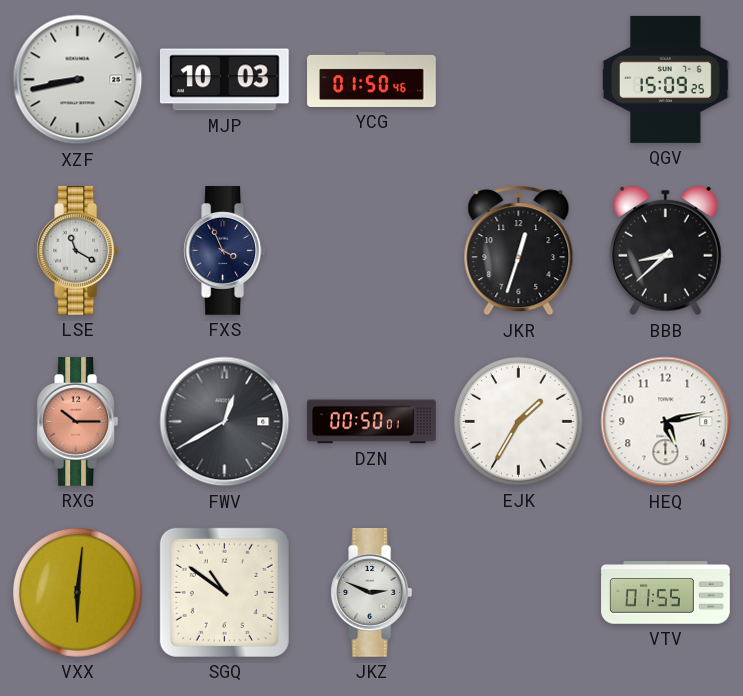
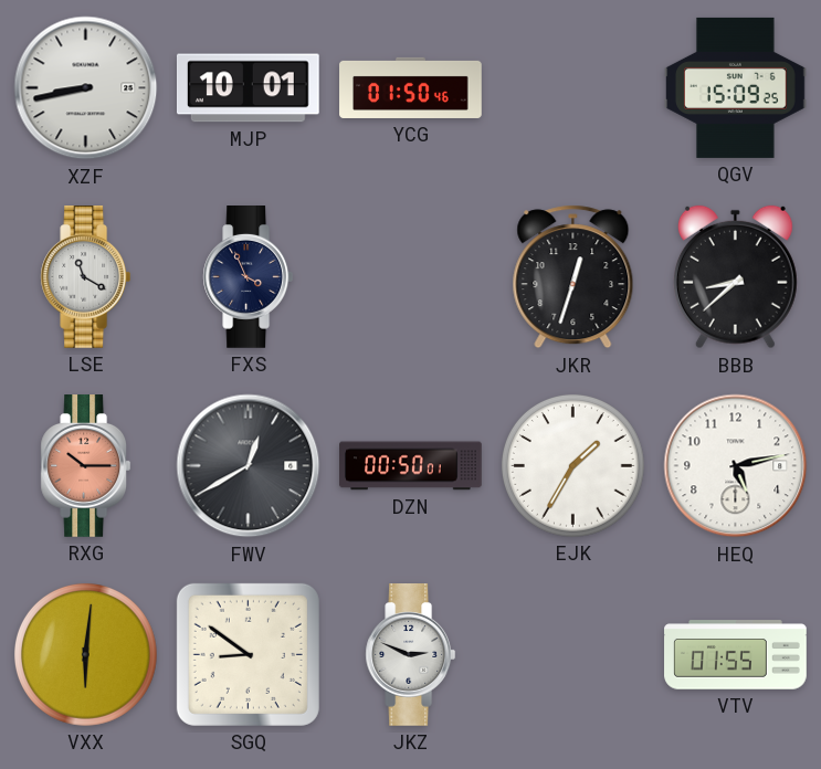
MJP: 10:03 -> 10:01
SGQ: 10:51 -> 8:51
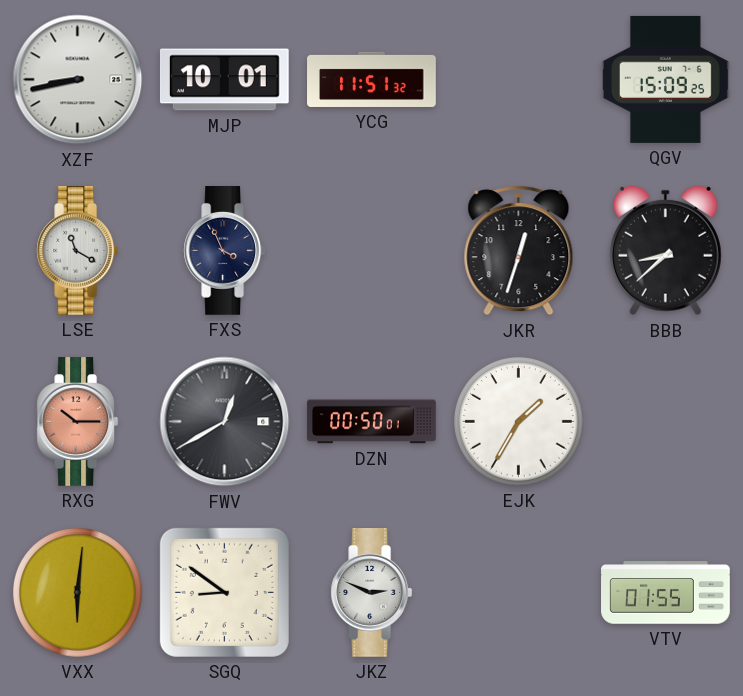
YCG: 01:50 -> 11:51
HEQ: 5:13 -> none
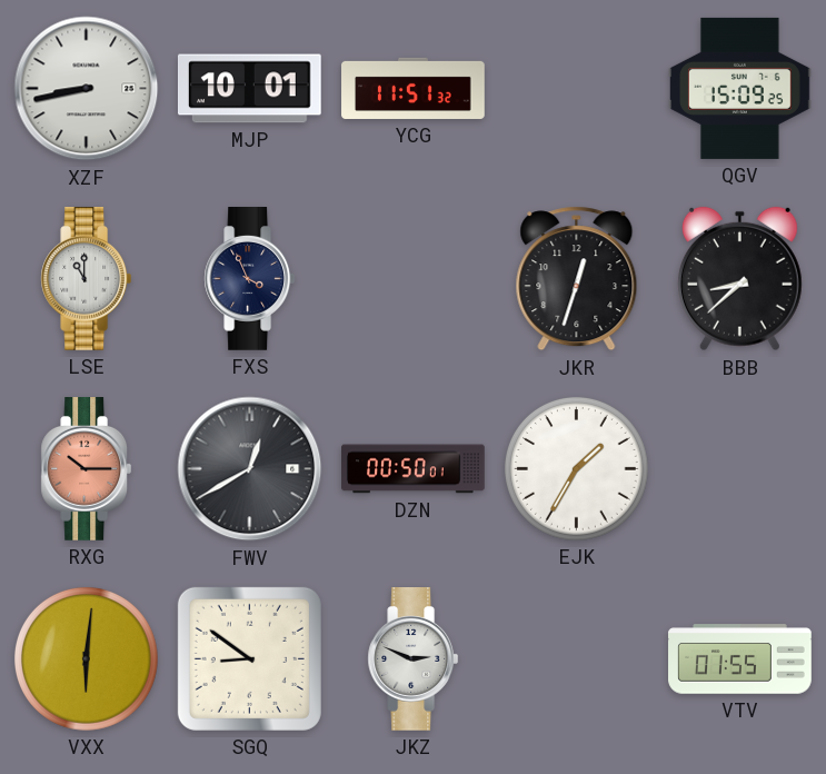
LSE: 11:20 -> 11:00
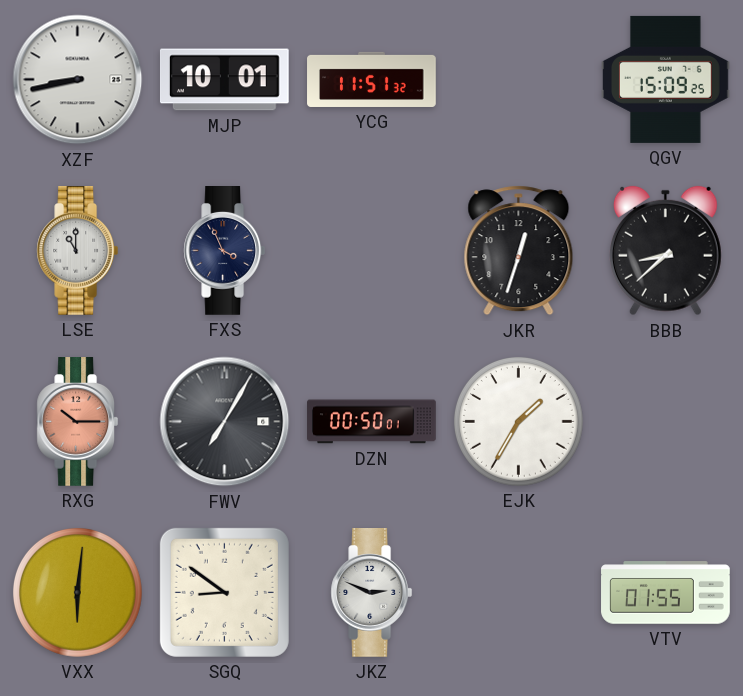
FWV: 12:40 -> 7:05
